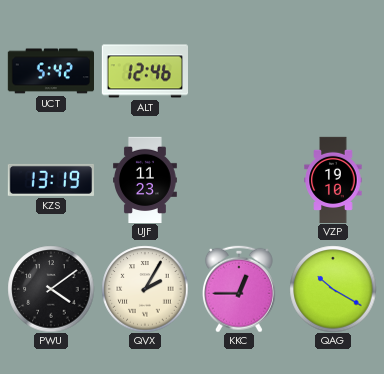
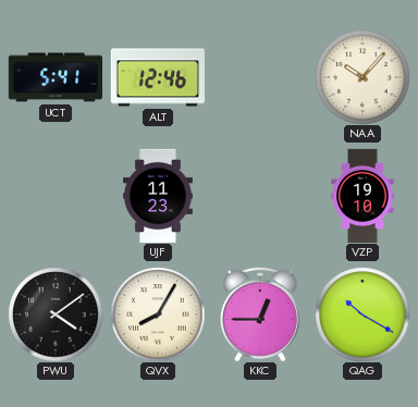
UCT: 5:42 -> 5:41
NAA: none -> 10:07
KZS: 13:19 -> none
QVX: 2:05 -> 8:05
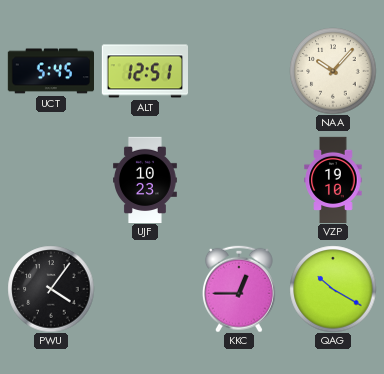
UCT: 5:41 -> 5:45
ALT: 12:46 -> 12:51
UJF: 11:23 -> 10:23
PWU: 4:09 -> 4:06
QVX: 8:05 -> none
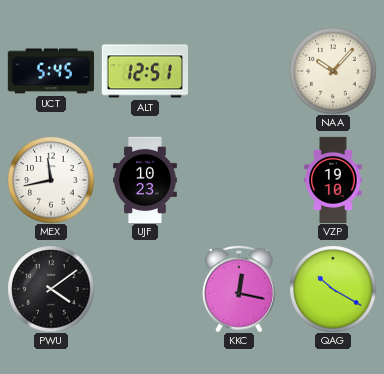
MEX: none -> 11:43
PWU: 4:06 -> 4:09
KKC: 12:45 -> 12:17
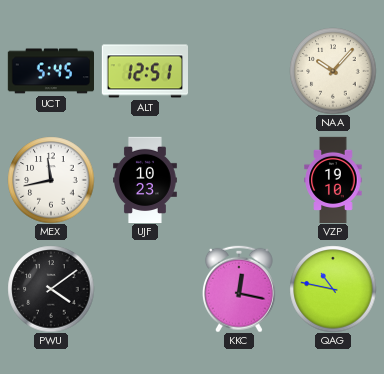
QAG: 10:20 -> 10:47
